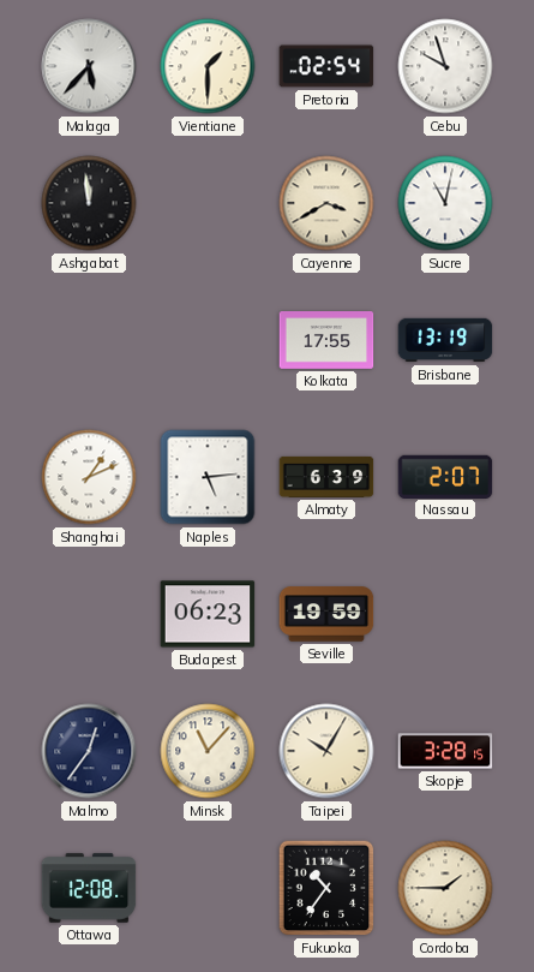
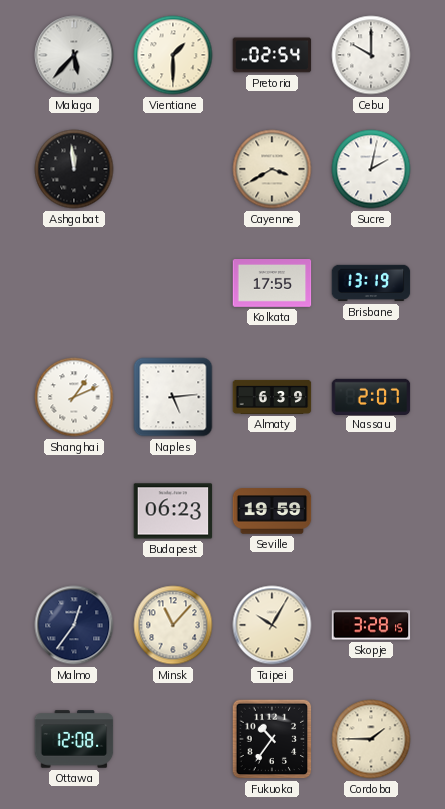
Cebu: 9:57 -> 10:00
Sucre: 11:02 -> 2:02
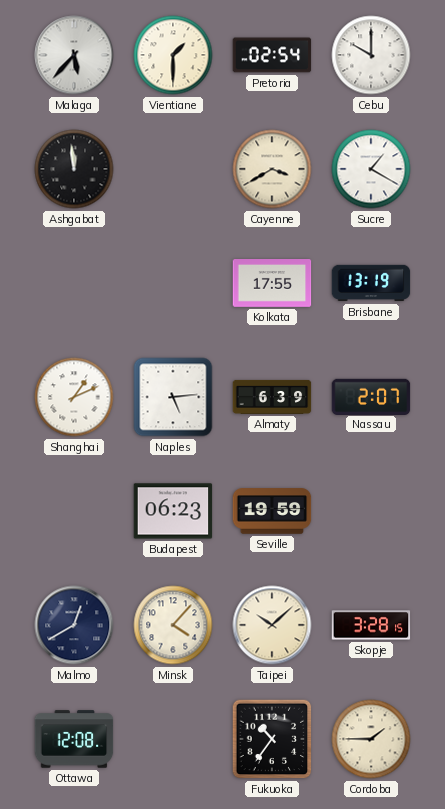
Sucre: 2:02 -> 1:20
Malmo: 12:36 -> 12:40
Minsk: 11:07 -> 4:07
Taipei: 10:05 -> 10:08
